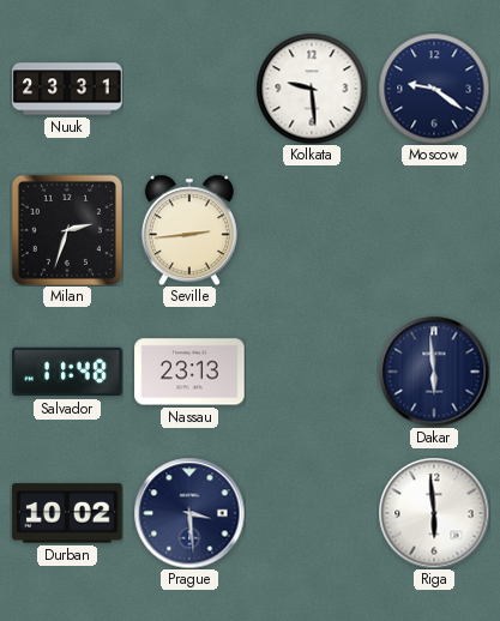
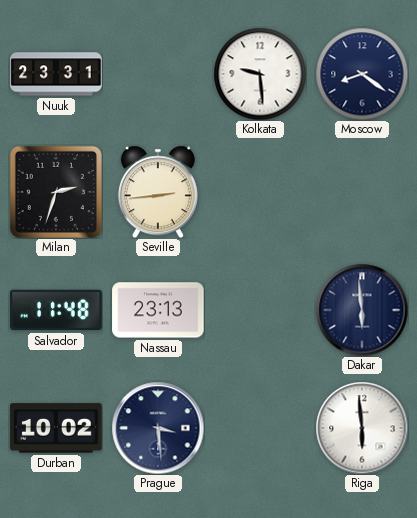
Moscow: 9:21 -> 8:21
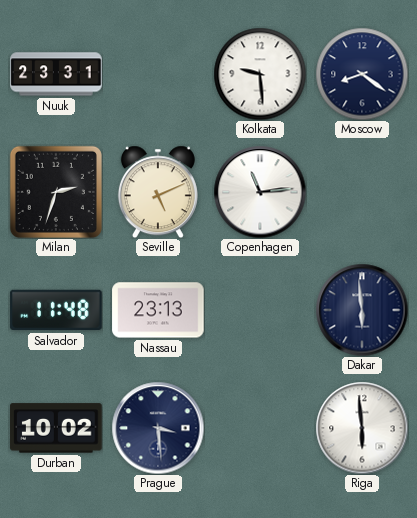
Seville: 2:44 -> 5:11
Copenhagen: none -> 11:14
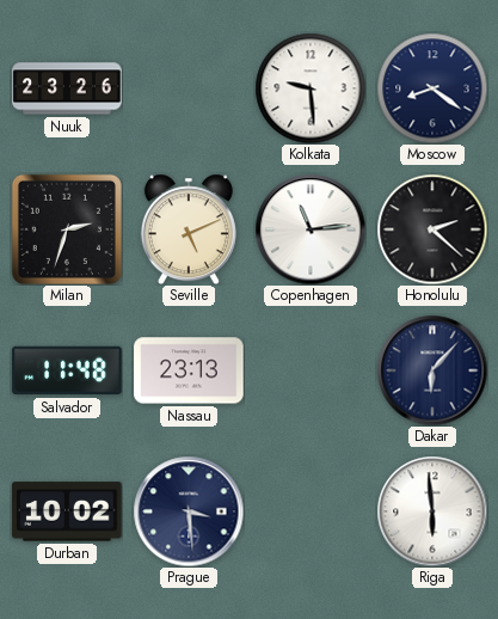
Nuuk: 23:31 -> 23:26
Honolulu: none -> 2:22
Dakar: 5:59 -> 6:07
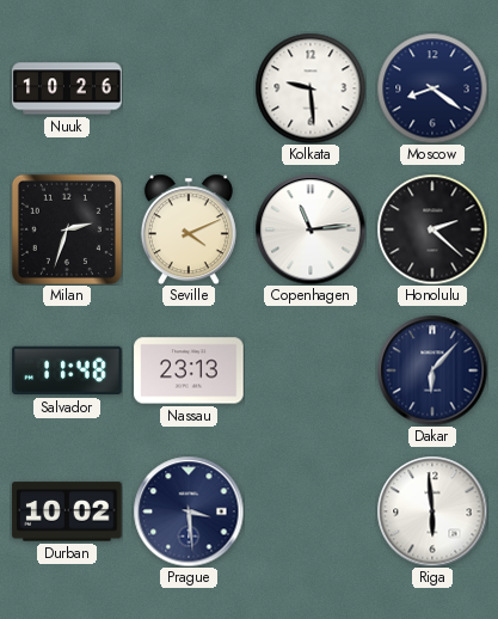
Nuuk: 23:26 -> 10:26
Seville: 5:11 -> 4:11
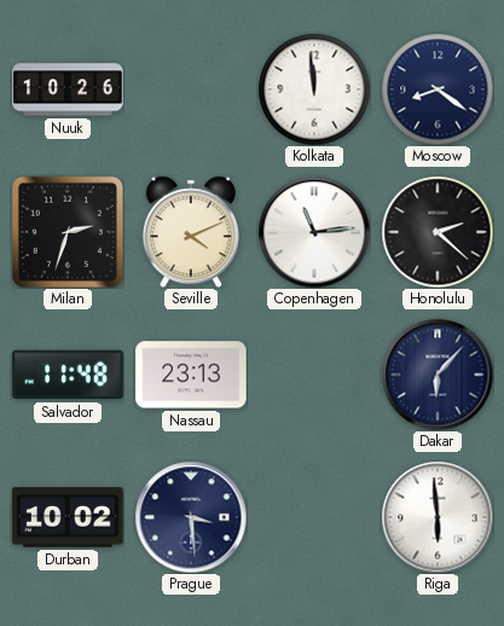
Kolkata: 9:29 -> 11:59
